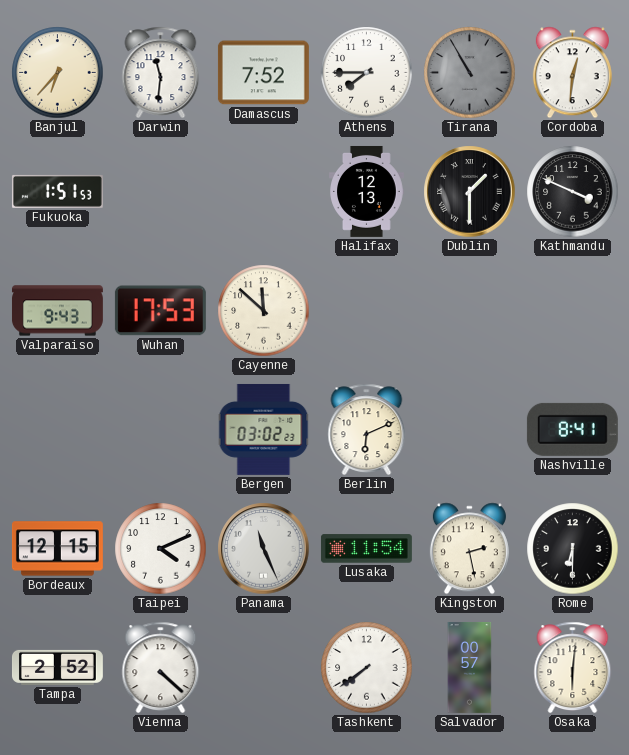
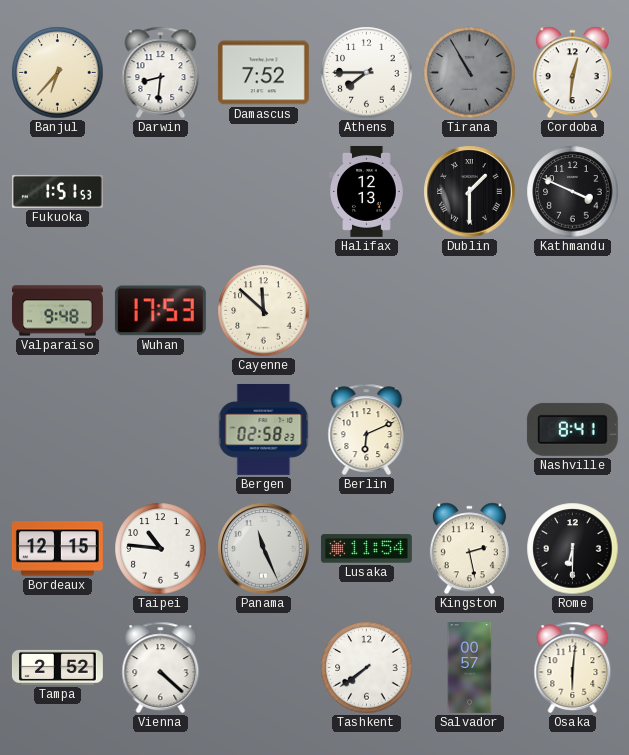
Darwin: 11:31 -> 8:31
Valparaiso: 9:43 -> 9:48
Bergen: 03:02 -> 02:58
Taipei: 4:11 -> 10:46
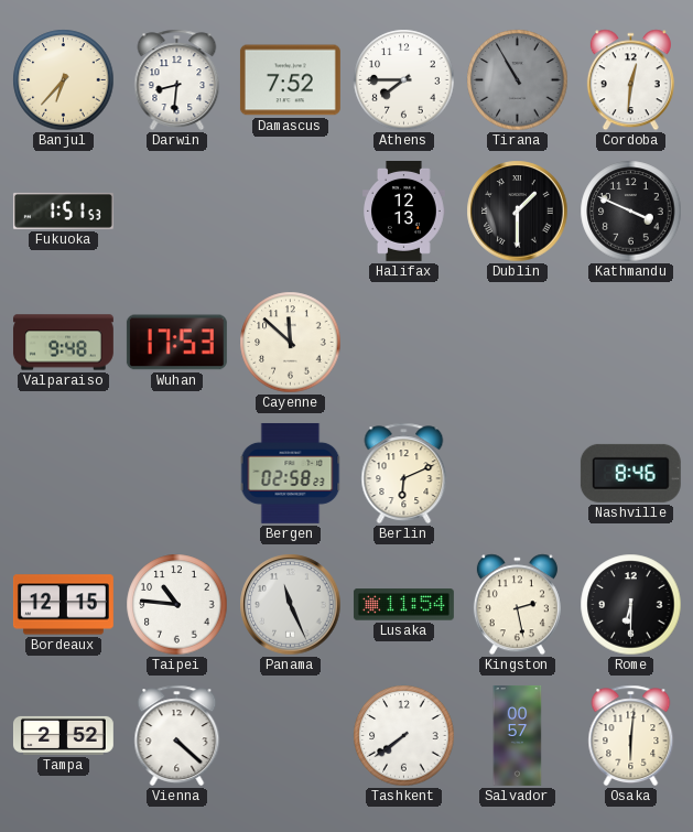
Nashville: 8:41 -> 8:46
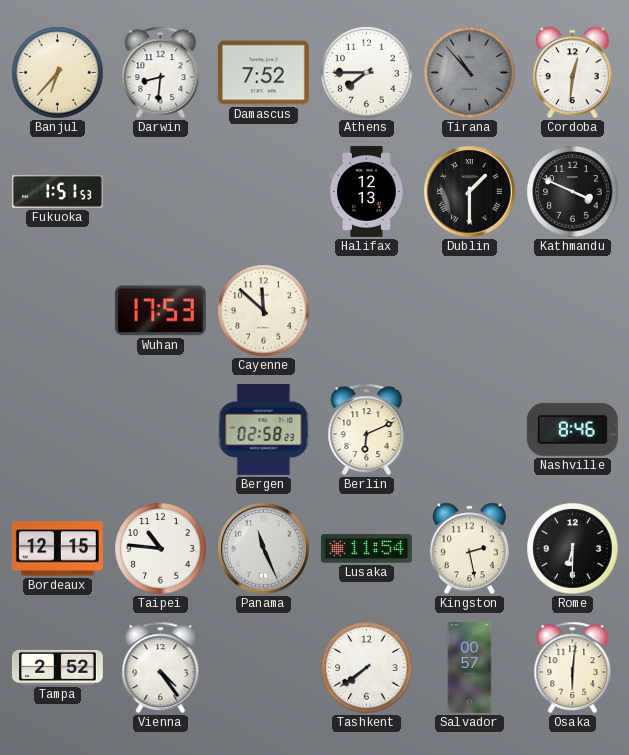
Tirana: 10:55 -> 10:53
Valparaiso: 9:48 -> none
Vienna: 4:22 -> 4:24
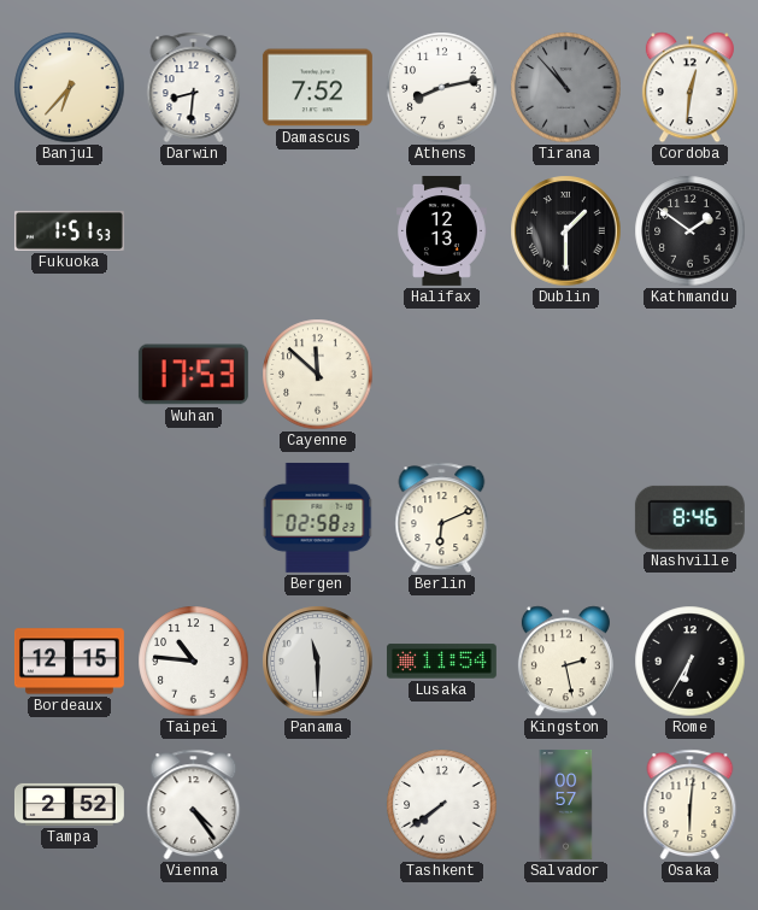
Athens: 7:45 -> 8:13
Kathmandu: 3:49 -> 1:51
Panama: 11:26 -> 11:30
Rome: 6:30 -> 6:35
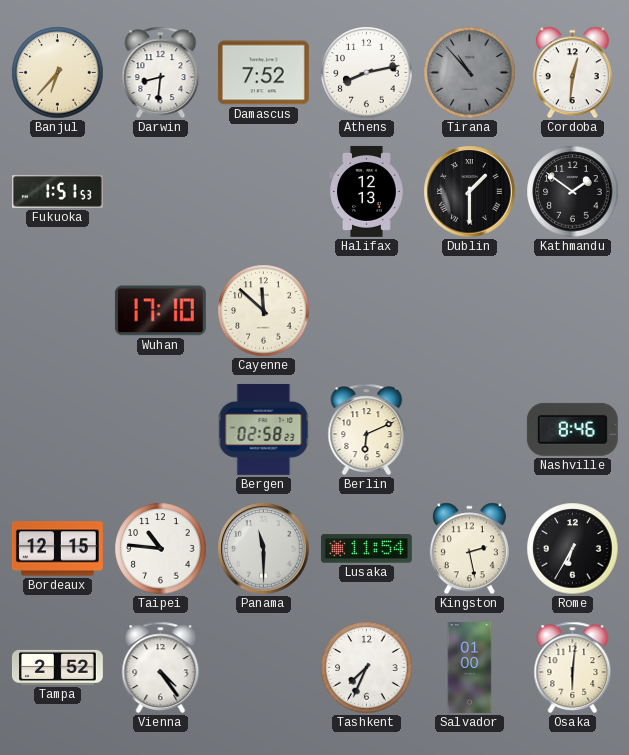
Wuhan: 17:53 -> 17:10
Tashkent: 7:39 -> 7:34
Salvador: 00:57 -> 01:00
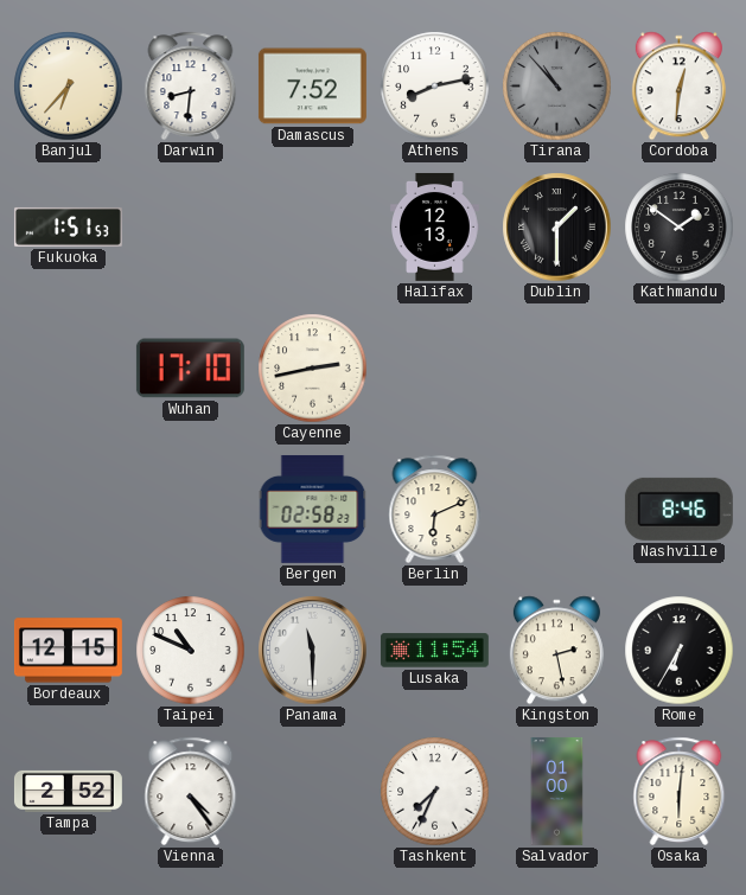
Cayenne: 11:52 -> 2:43
Taipei: 10:46 -> 10:49
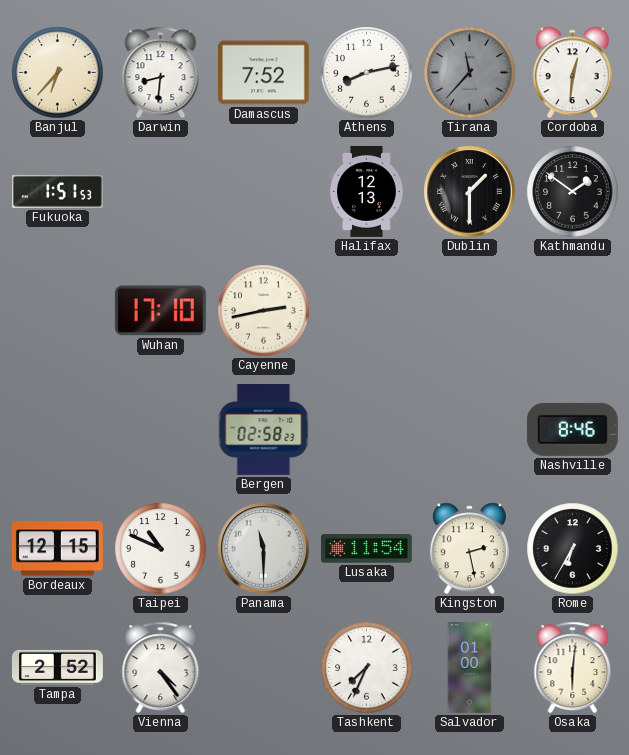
Tirana: 10:53 -> 11:37
Berlin: 6:11 -> none
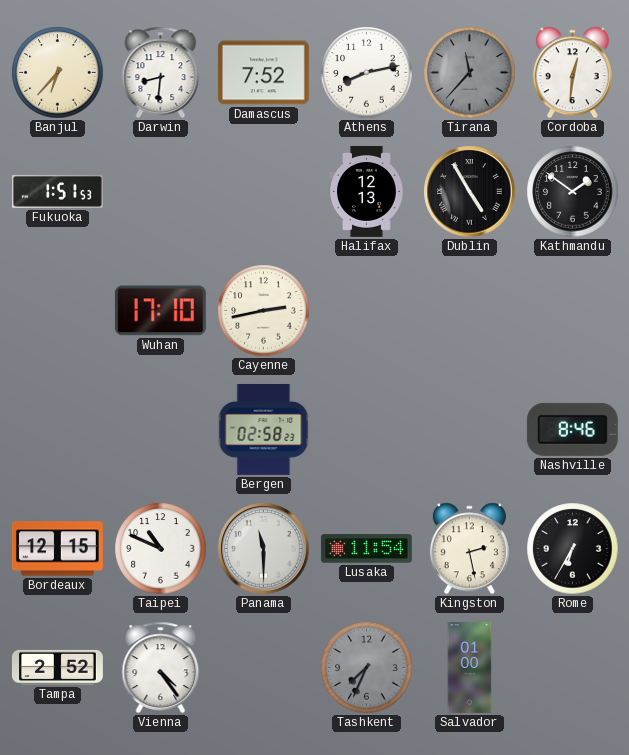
Dublin: 1:30 -> 4:55
Tashkent dial: white -> grey
Osaka: 6:01 -> none
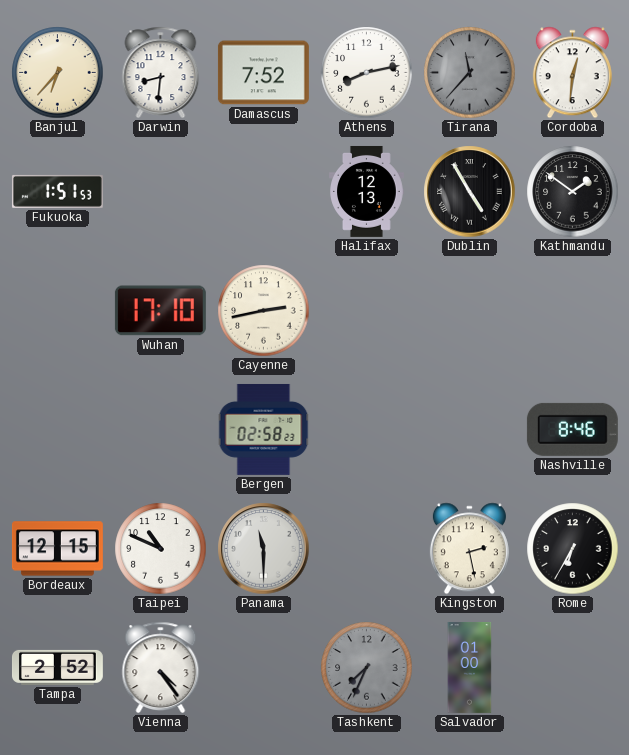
Lusaka: 11:54 -> none
